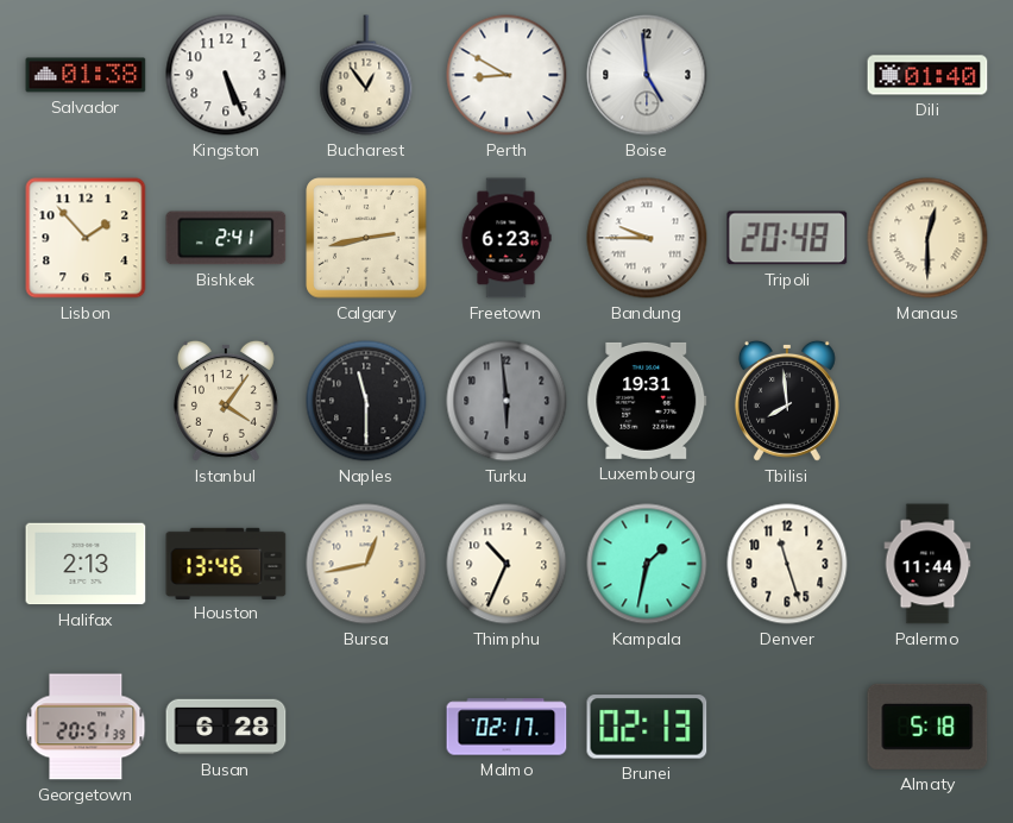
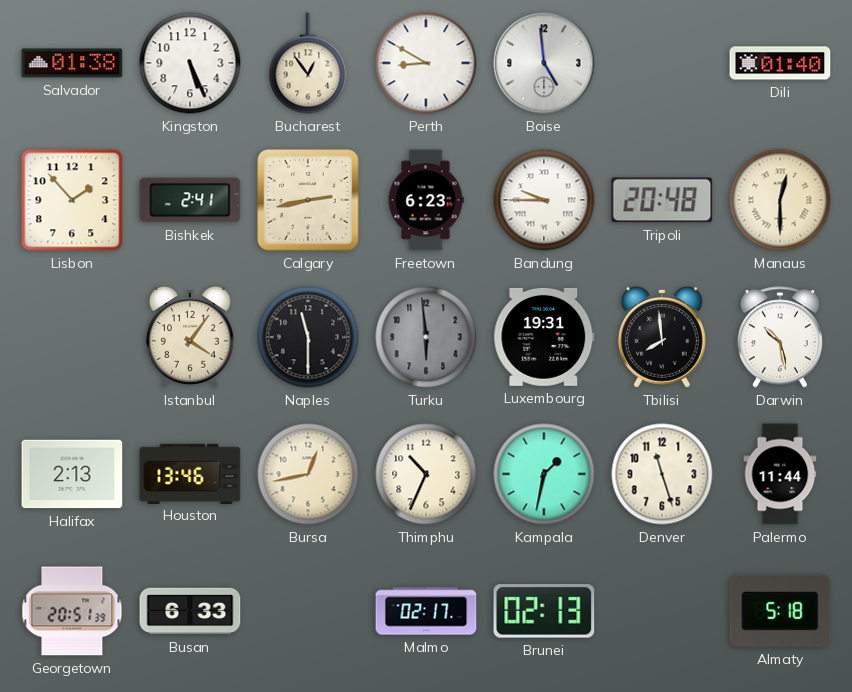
Darwin: none -> 10:28
Busan: 6:28 -> 6:33
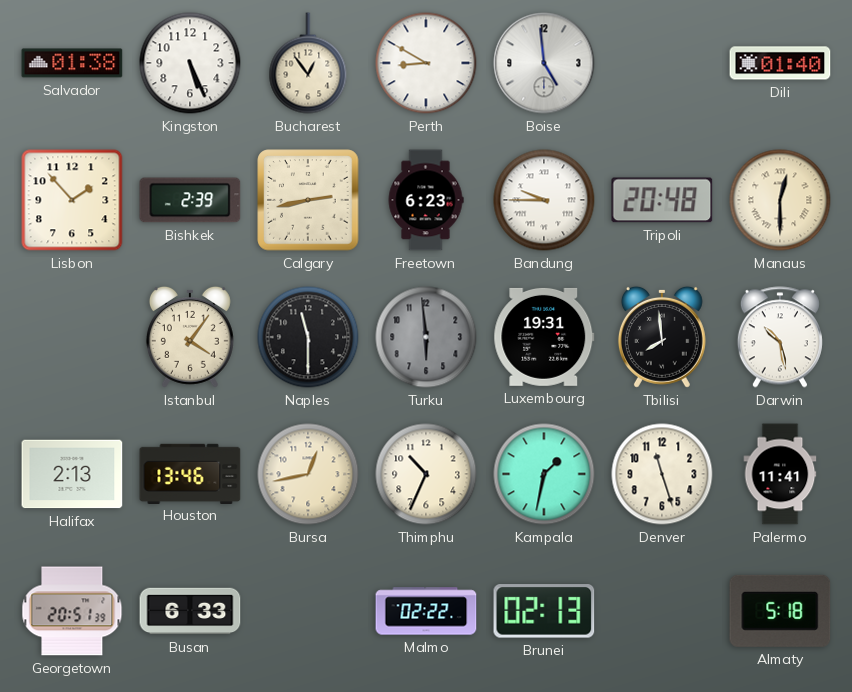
Bishkek: 2:41 -> 2:39
Palermo: 11:44 -> 11:41
Malmo: 02:17 -> 02:22
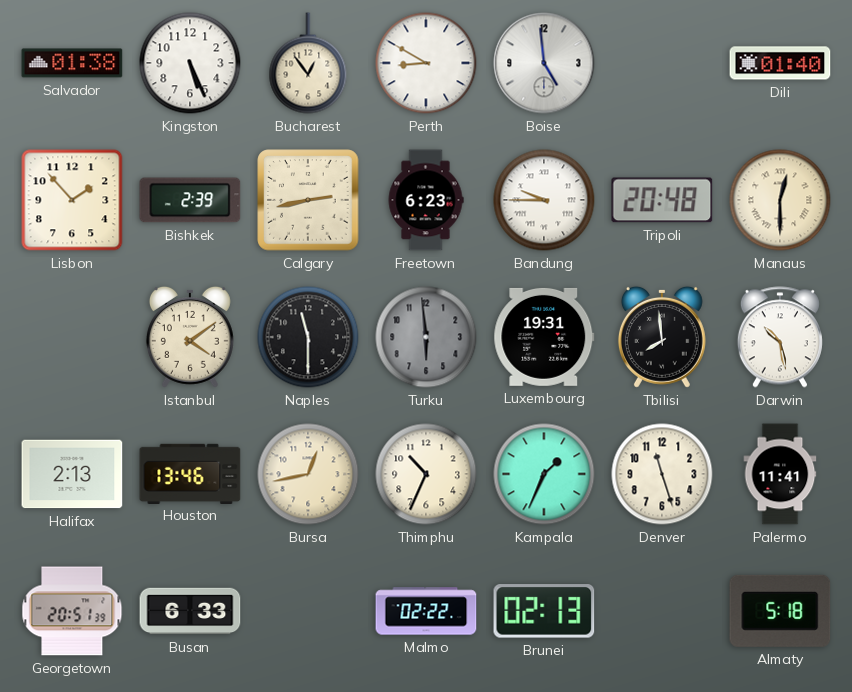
Istanbul: 4:06 -> 4:09
Kampala: 1:32 -> 1:34
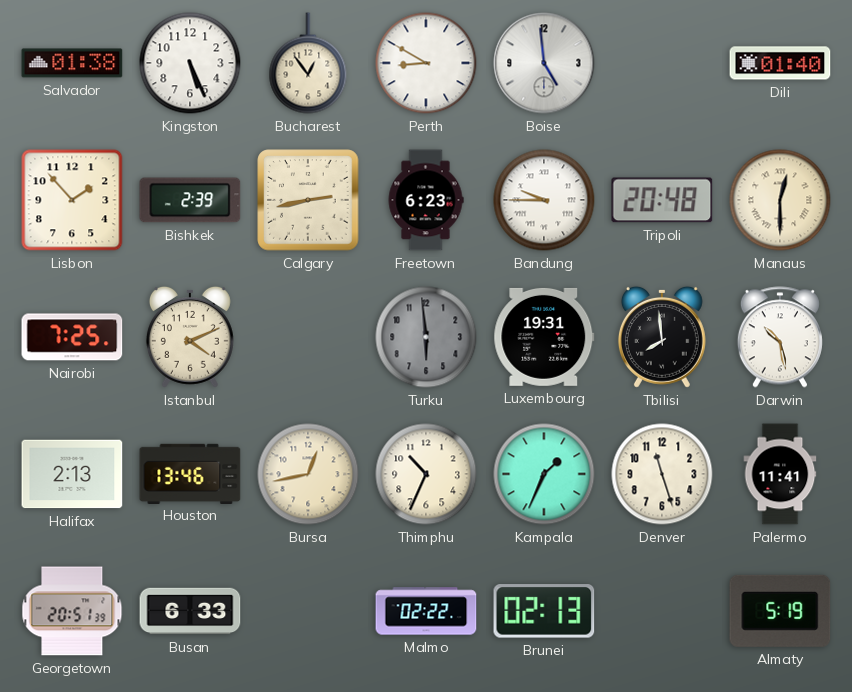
Nairobi: none -> 7:25
Istanbul: 4:09 -> 4:11
Naples: 11:30 -> none
Almaty: 5:18 -> 5:19
